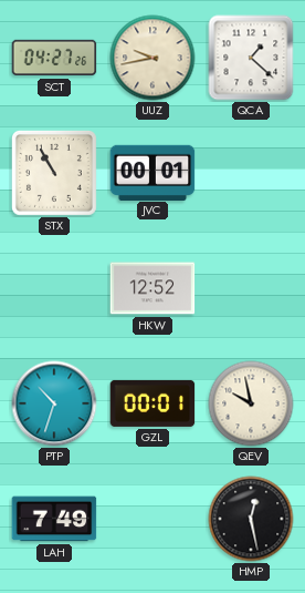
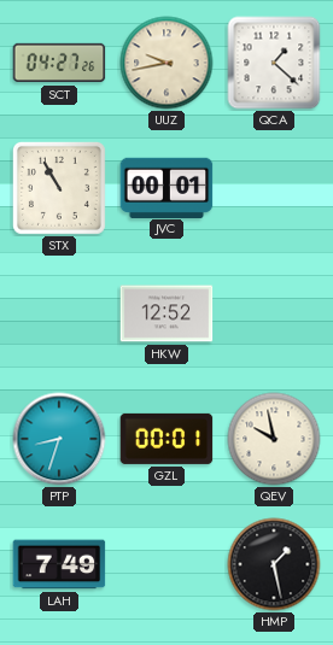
PTP: 10:33 -> 8:33
HMP: 12:28 -> 1:28
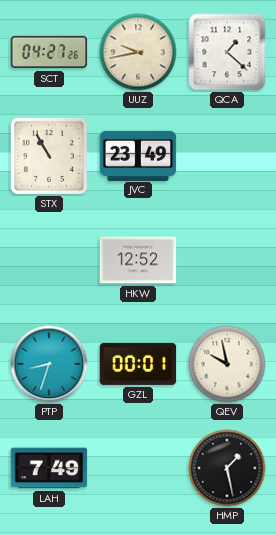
JVC: 00:01 -> 23:49
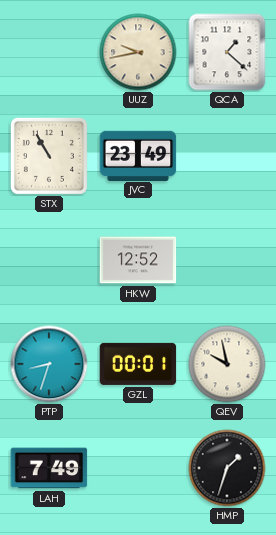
SCT: 04:27 -> none
HMP: 1:28 -> 1:33
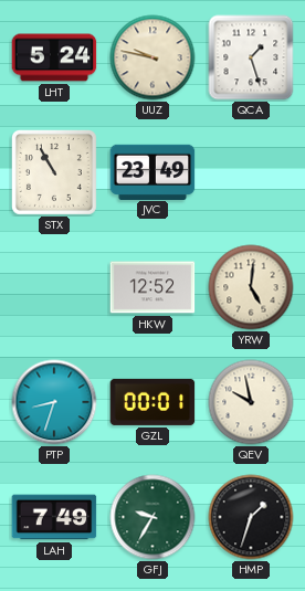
LHT: none -> 5:24
UUZ: 9:43 -> 9:47
QCA: 1:22 -> 1:27
YRW: none -> 5:01
GFJ: none -> 9:35
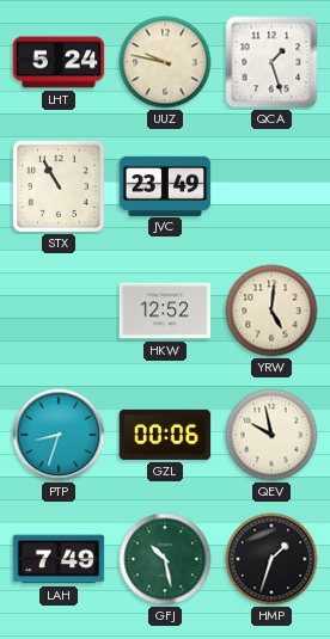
GZL: 00:01 -> 00:06
GFJ: 9:35 -> 10:28
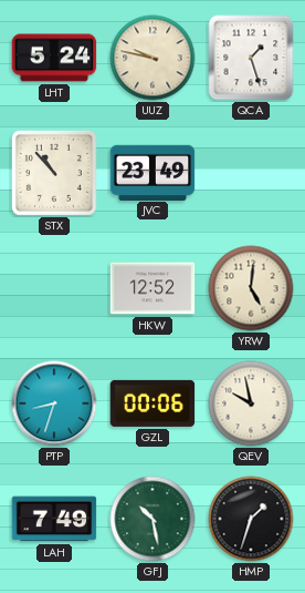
STX: 10:55 -> 10:53
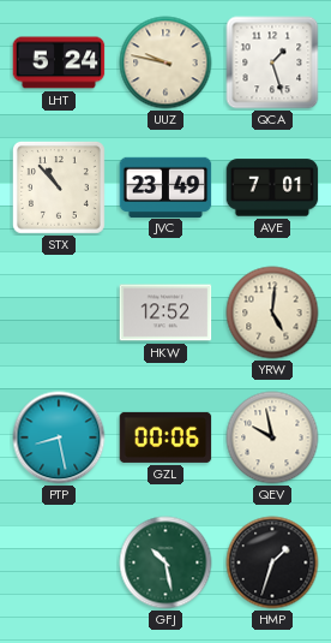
AVE: none -> 7:01
PTP: 8:33 -> 8:28
LAH: 7:49 -> none
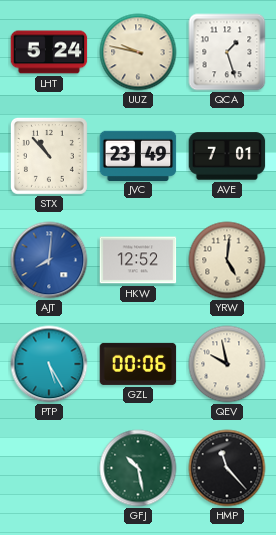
AJT: none -> 8:01
PTP: 8:28 -> 5:25
HMP: 1:33 -> 11:23
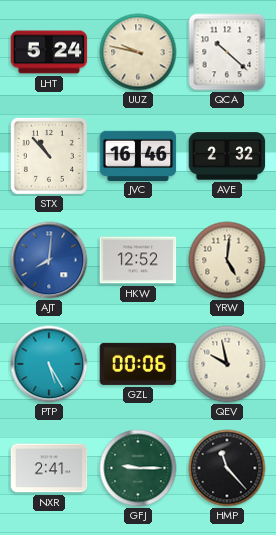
QCA: 1:27 -> 10:22
JVC: 23:49 -> 16:46
AVE: 7:01 -> 2:32
NXR: none -> 2:41
GFJ: 10:28 -> 9:15
